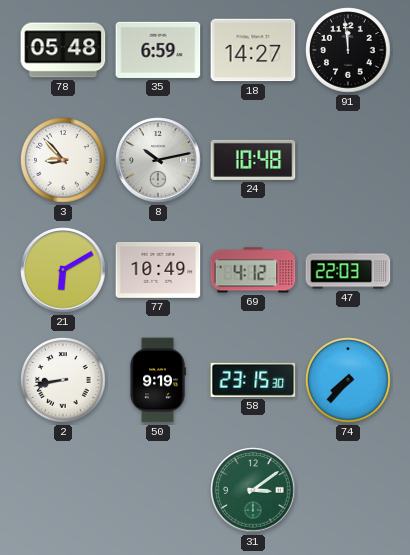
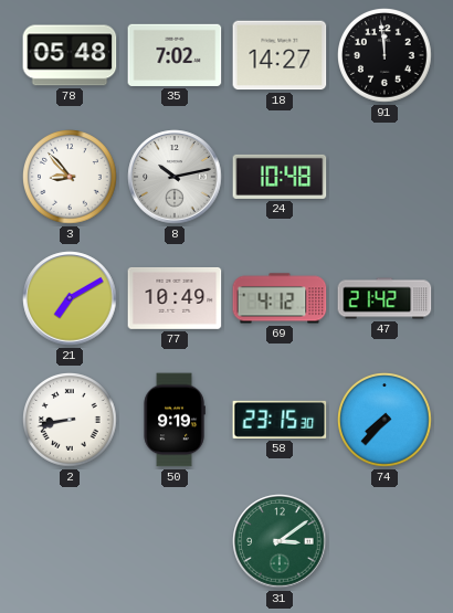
35: 6:59 -> 7:02
21: 6:10 -> 7:10
47: 22:03 -> 21:42
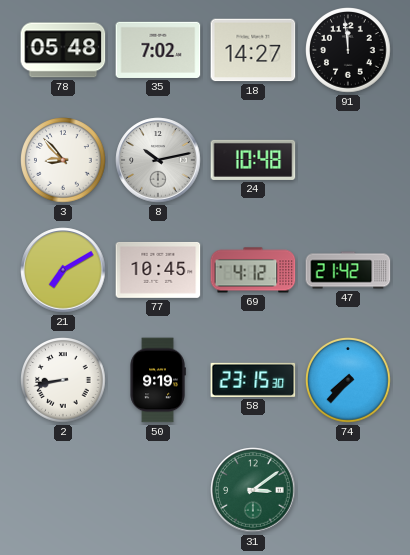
77: 10:49 -> 10:45
